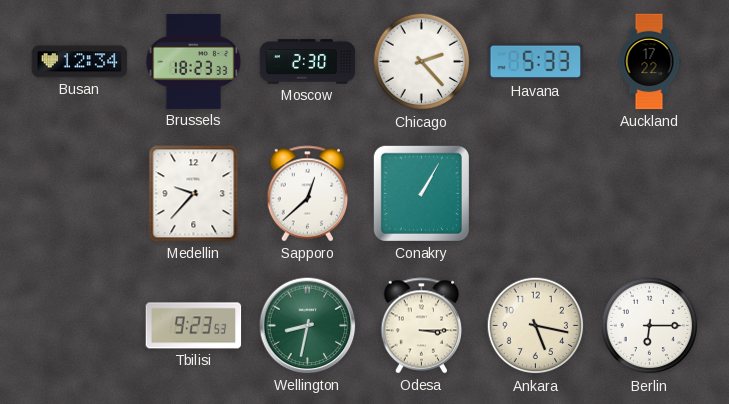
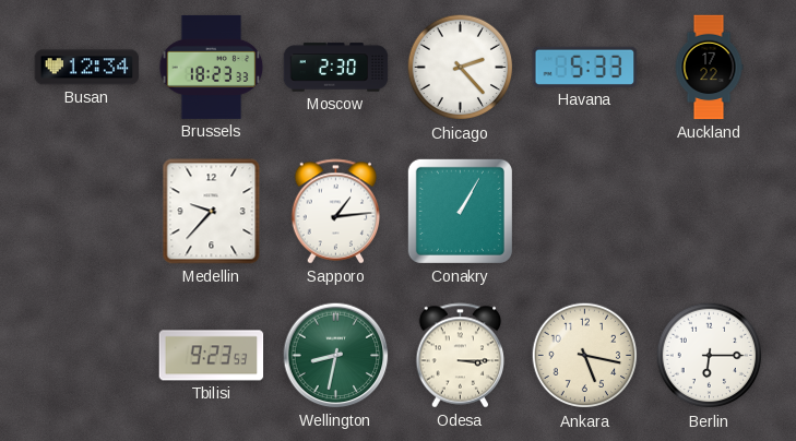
Sapporo: 12:38 -> 1:14
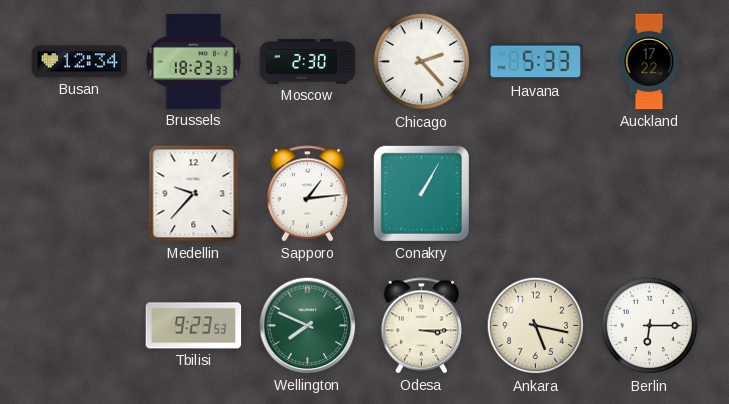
Wellington: 8:32 -> 7:49
